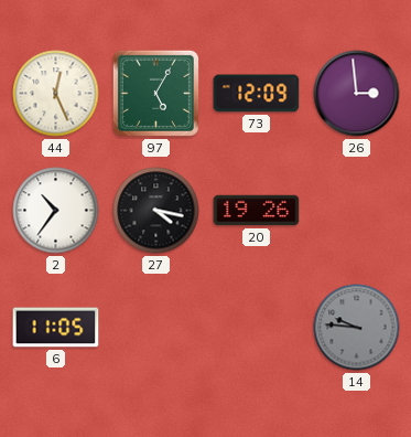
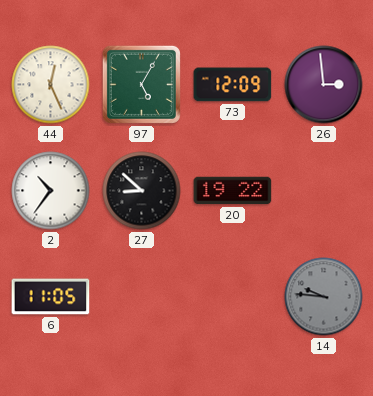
27: 4:17 -> 8:52
20: 19:26 -> 19:22
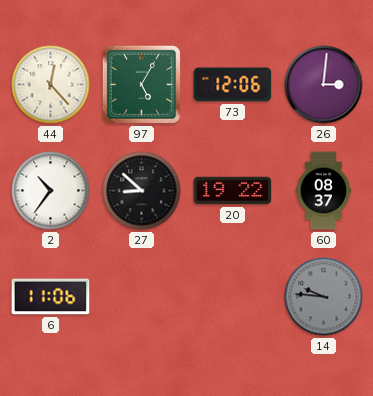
44: 12:26 -> 12:23
73: 12:09 -> 12:06
26: 2:59 -> 3:01
60: none -> 08:37
6: 11:05 -> 11:06
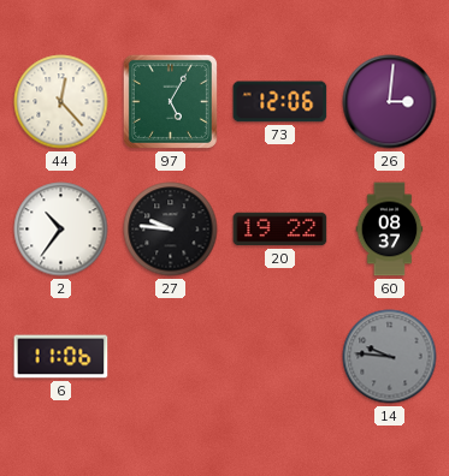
27: 8:52 -> 9:46
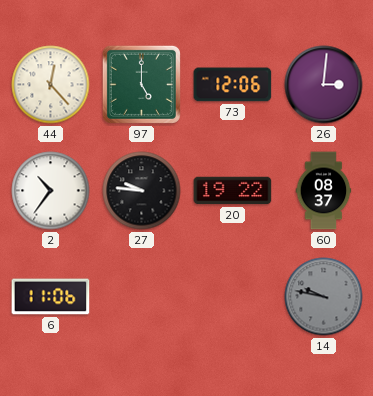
97: 5:05 -> 5:00
14: 9:46 -> 9:47
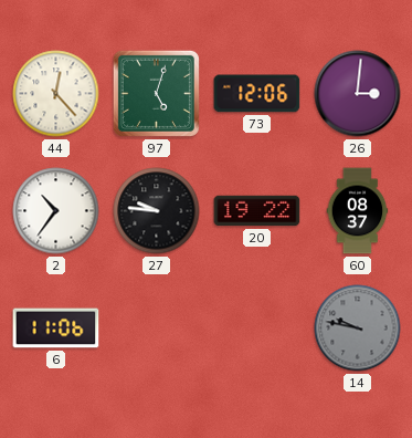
97: 5:00 -> 5:03
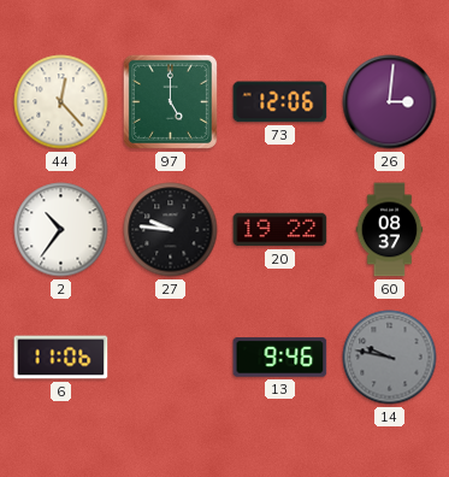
97: 5:03 -> 5:00
13: none -> 9:46
